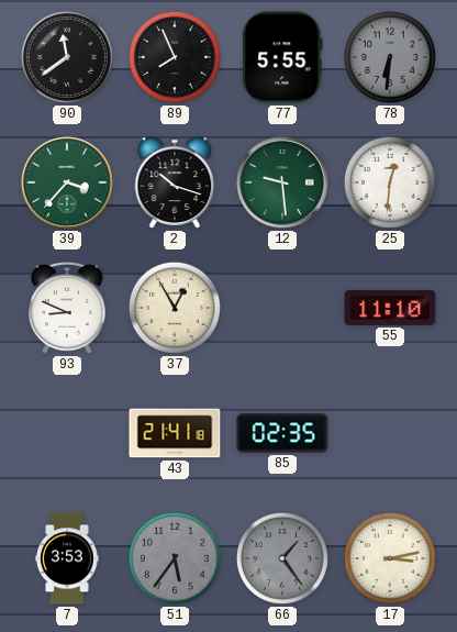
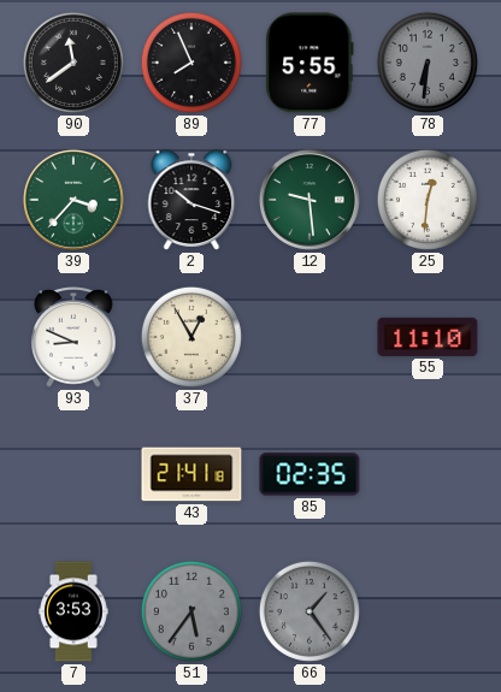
17: 3:13 -> none
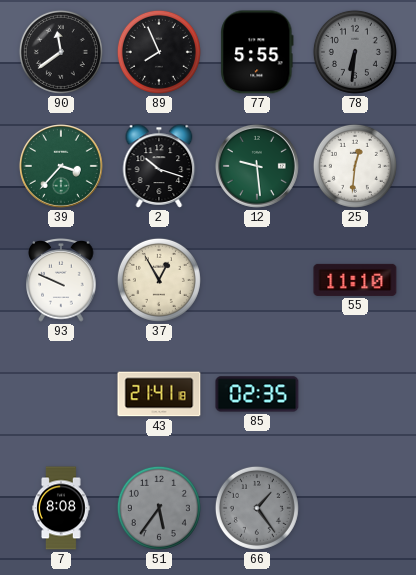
93: 8:49 -> 9:49
7: 3:53 -> 8:08
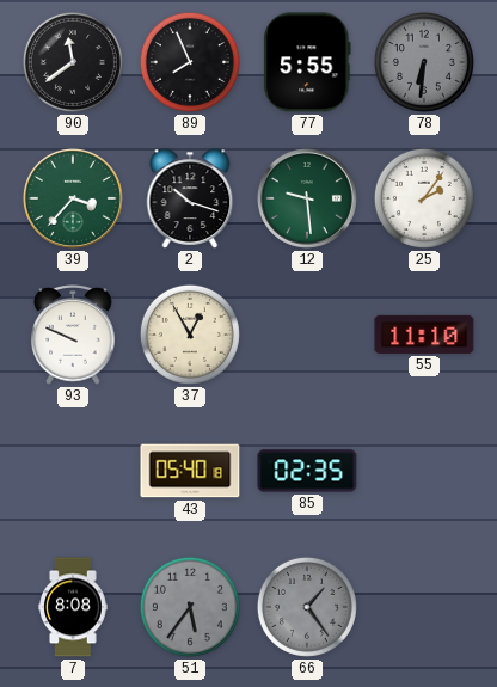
25: 12:31 -> 2:06
43: 21:41 -> 05:40
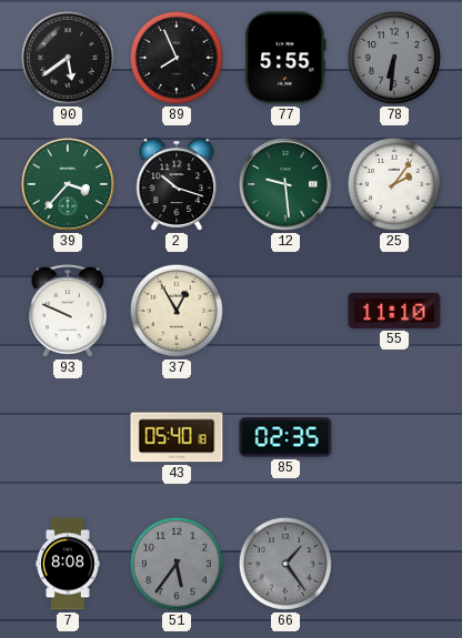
90: 11:39 -> 5:39
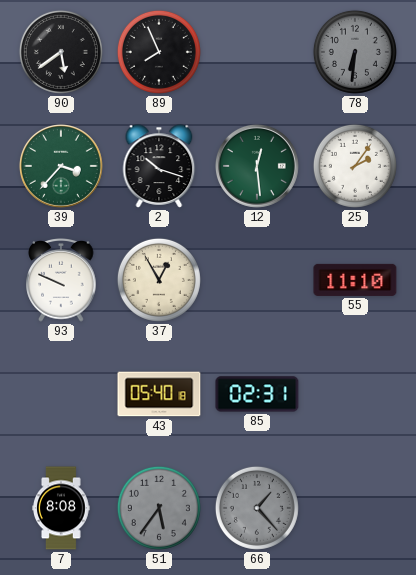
77: 5:55 -> none
12: 9:29 -> 12:29
85: 02:35 -> 02:31
66: 1:24 -> 1:23
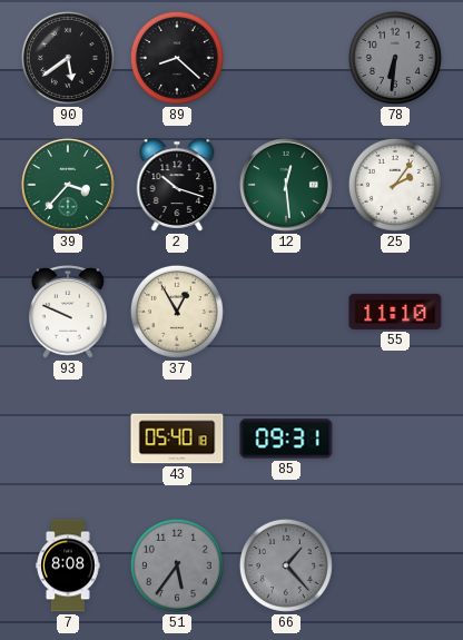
89: 7:56 -> 8:22
85: 02:31 -> 09:31
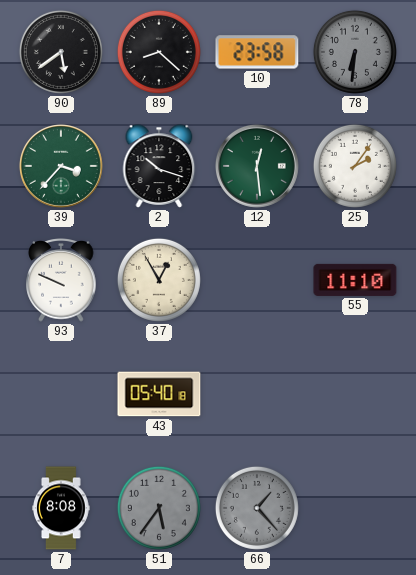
10: none -> 23:58
85: 09:31 -> none
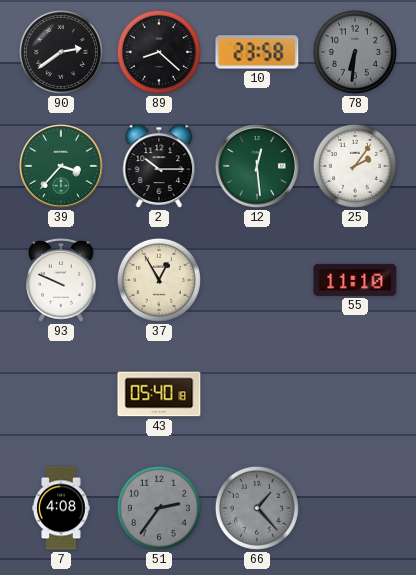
90: 5:39 -> 2:39
2: 10:18 -> 10:15
7: 8:08 -> 4:08
51: 5:36 -> 2:36
